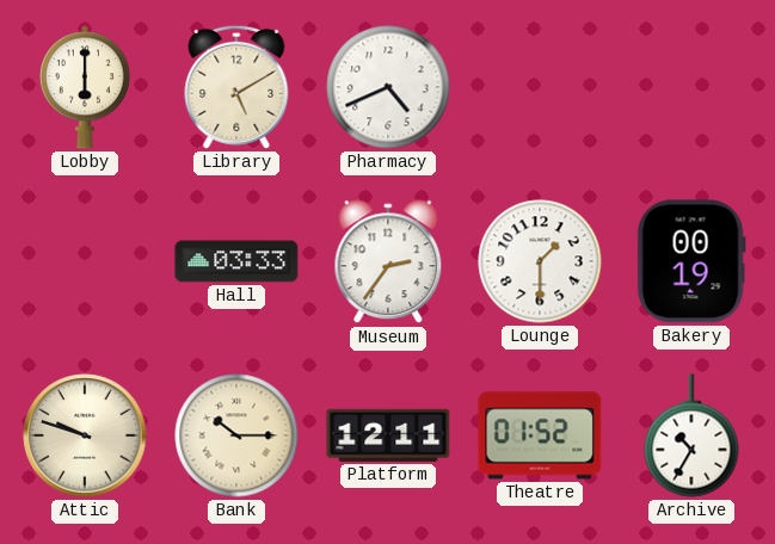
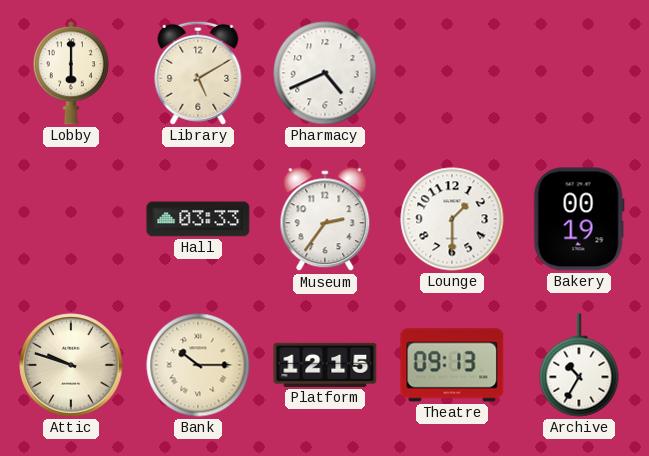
Platform: 12:11 -> 12:15
Theatre: 01:52 -> 09:13
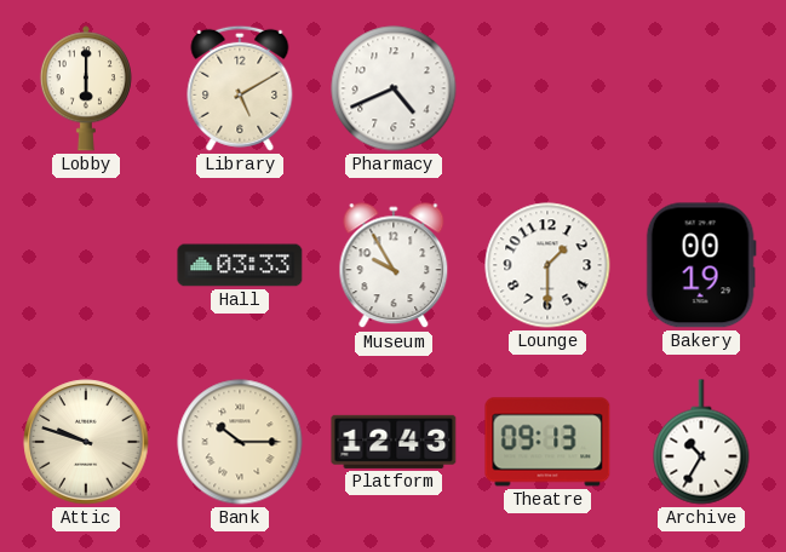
Museum: 2:36 -> 9:55
Platform: 12:15 -> 12:43
